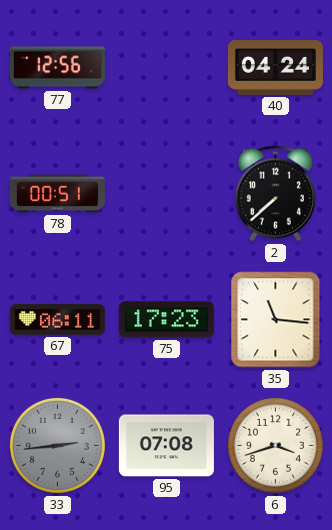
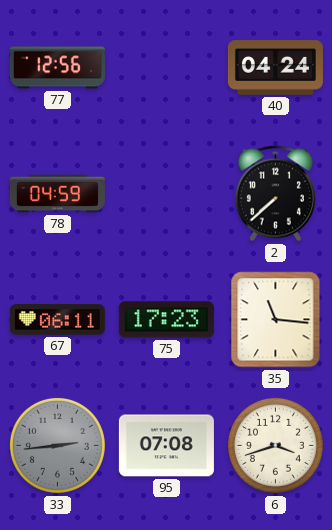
78: 00:51 -> 04:59
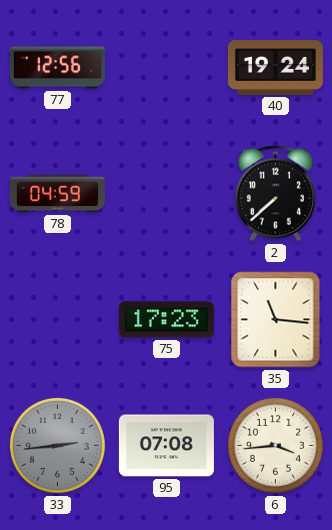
40: 04:24 -> 19:24
67: 06:11 -> none
6: 3:42 -> 3:44
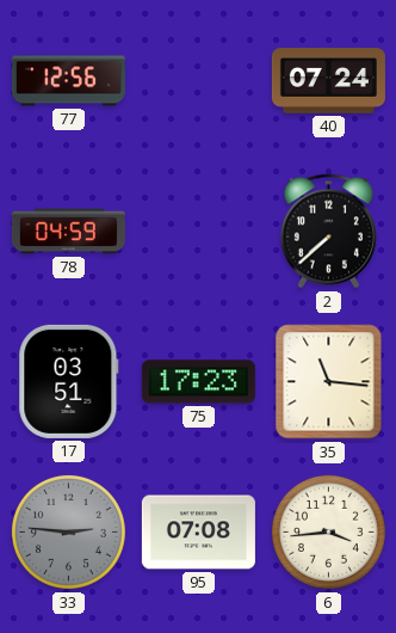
40: 19:24 -> 07:24
17: none -> 03:51
33: 2:44 -> 2:46
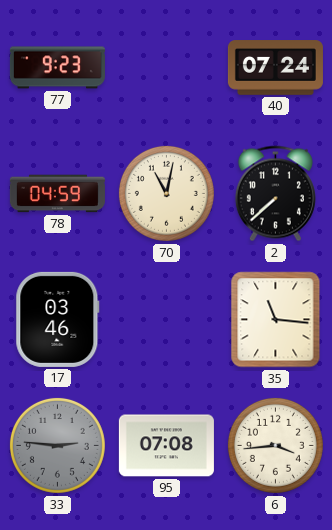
77: 12:56 -> 9:23
70: none -> 11:02
17: 03:51 -> 03:46
75: 17:23 -> none
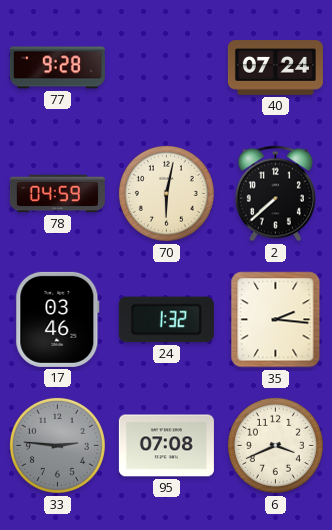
77: 9:23 -> 9:28
70: 11:02 -> 6:02
24: none -> 1:32
35: 11:16 -> 2:16
6: 3:44 -> 3:41
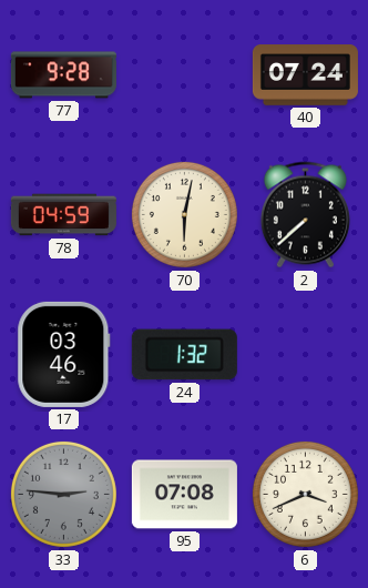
35: 2:16 -> none
